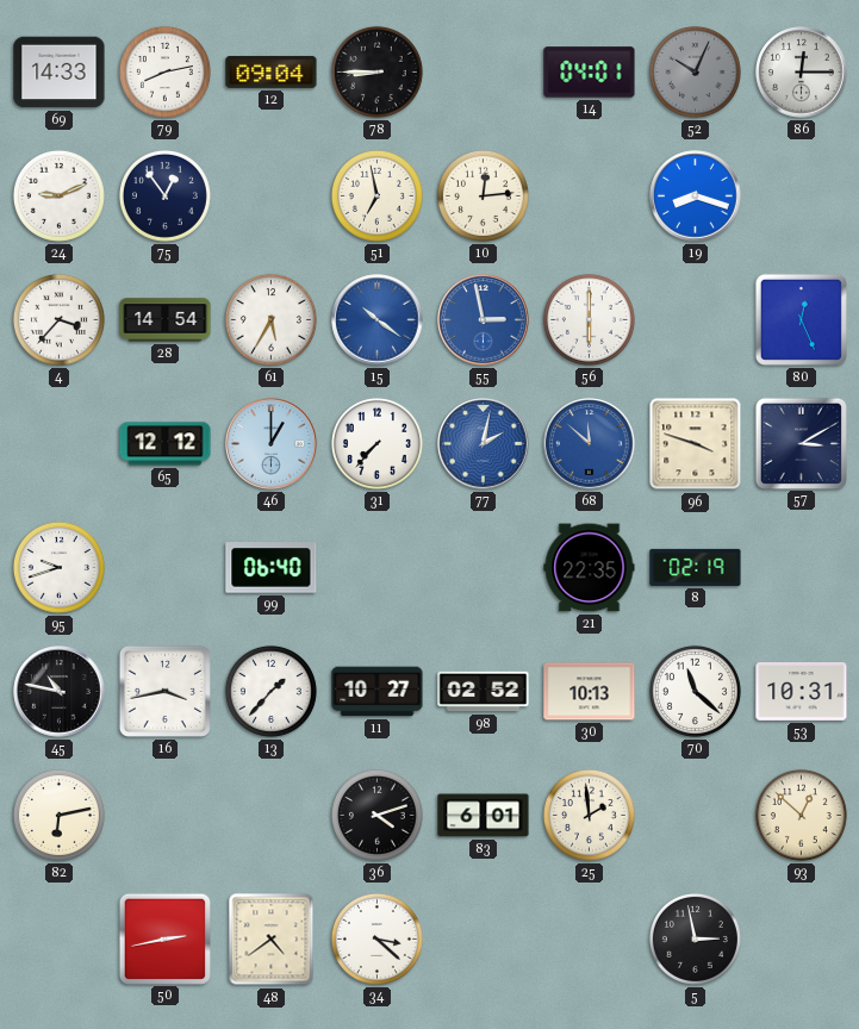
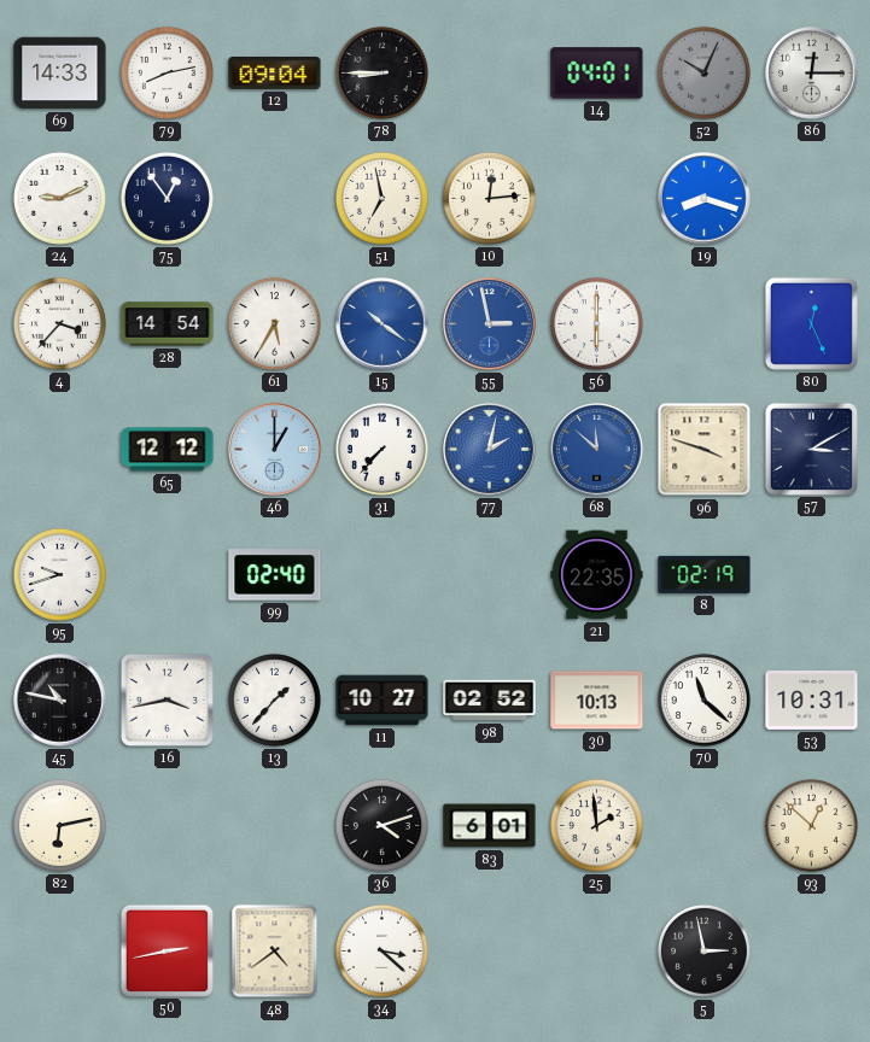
99: 06:40 -> 02:40
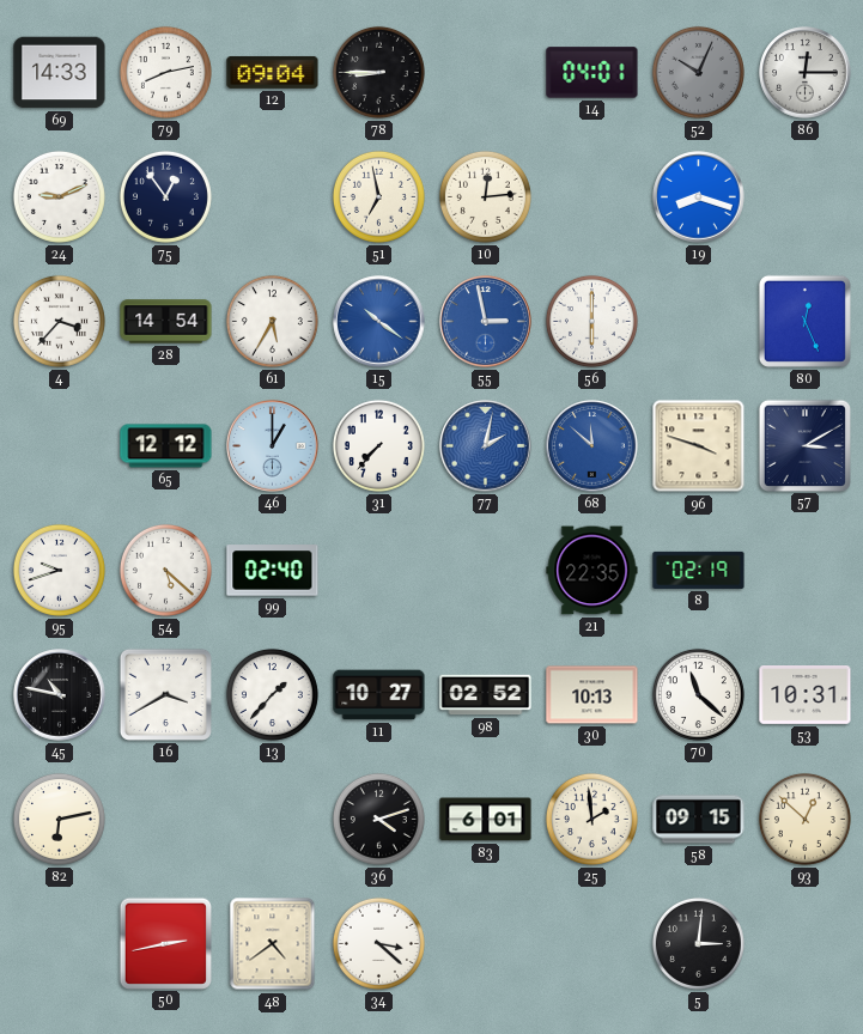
54: none -> 5:22
16: 3:43 -> 3:40
58: none -> 09:15
5: 2:58 -> 3:01
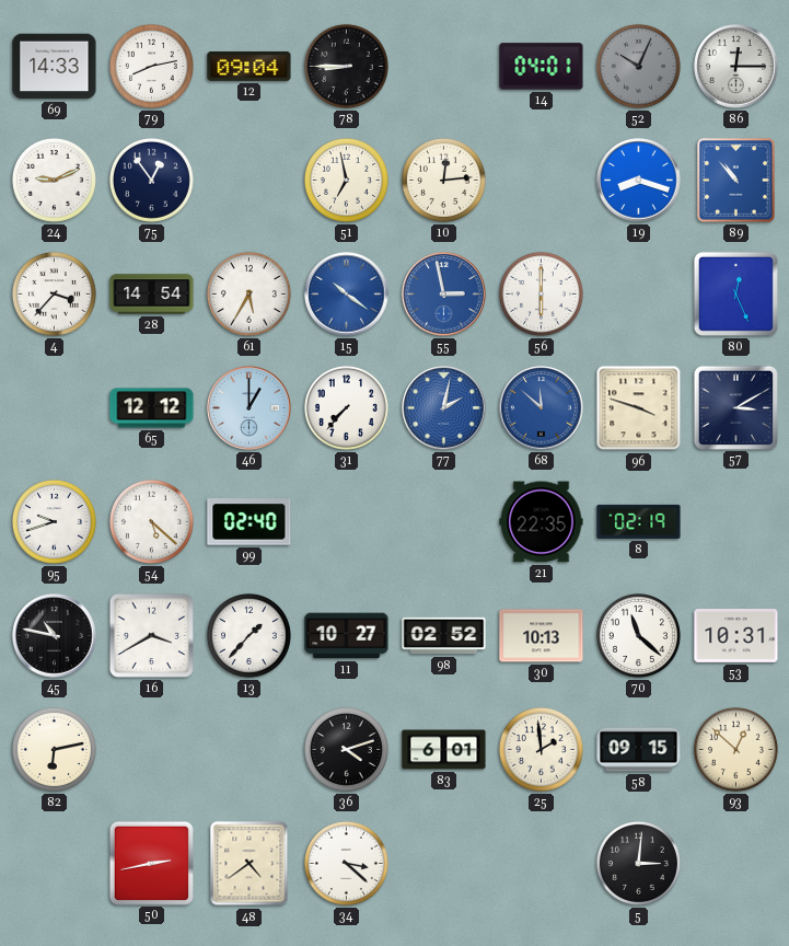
89: none -> 10:53
